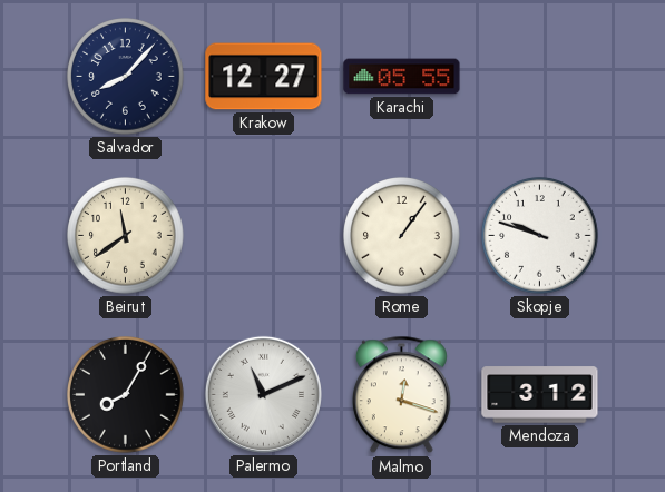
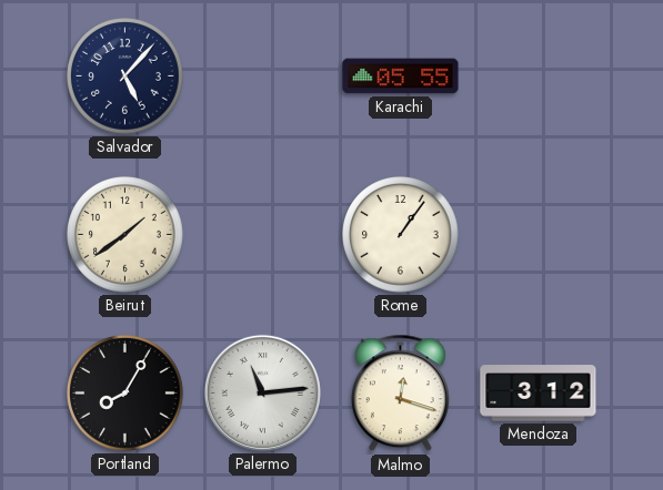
Salvador: 8:07 -> 5:07
Krakow: 12:27 -> none
Beirut: 11:39 -> 1:39
Skopje: 9:48 -> none
Palermo: 11:11 -> 11:14
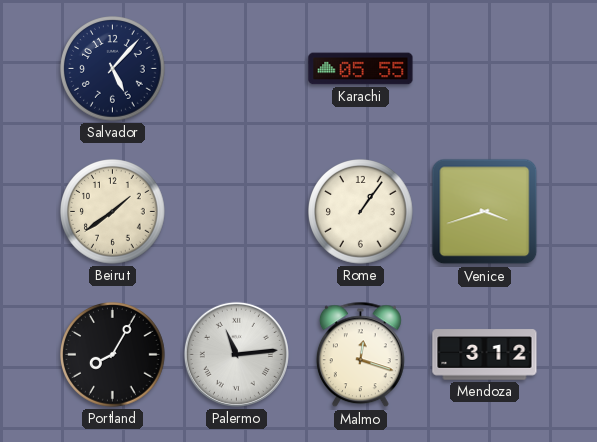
Venice: none -> 3:42
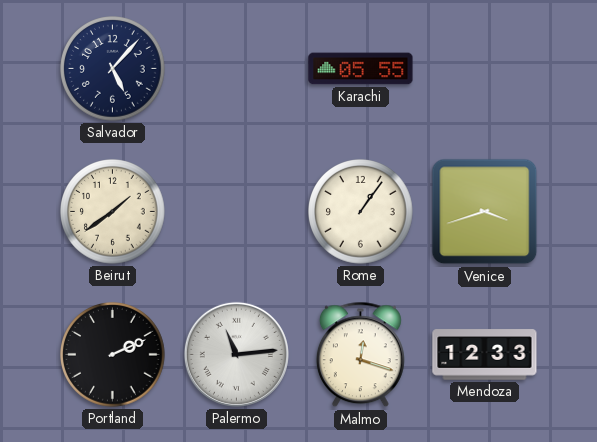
Portland: 8:05 -> 2:11
Mendoza: 3:12 -> 12:33
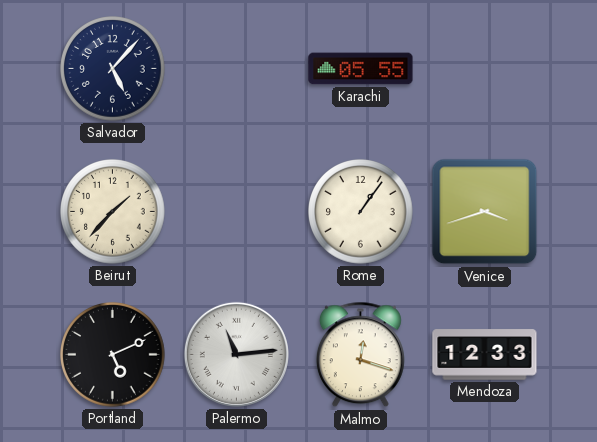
Beirut: 1:39 -> 1:37
Portland: 2:11 -> 5:11
